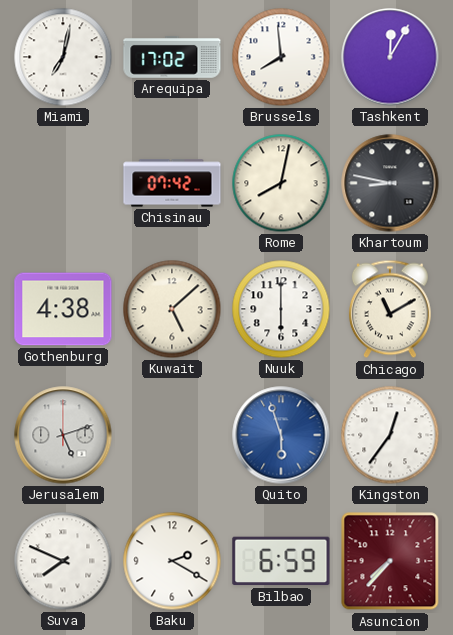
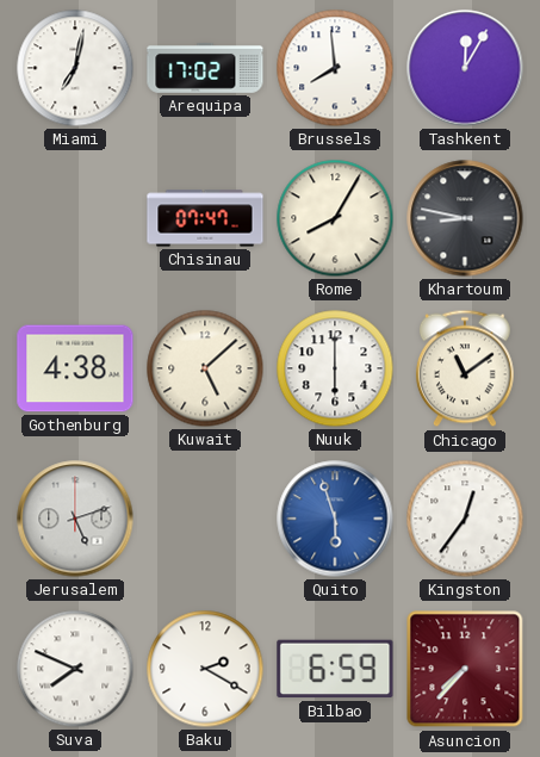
Chisinau: 07:42 -> 07:47
Rome: 8:02 -> 8:05
Chicago: 11:10 -> 11:09
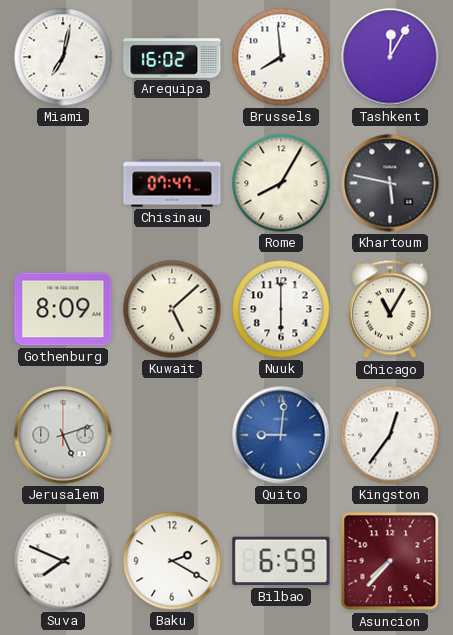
Arequipa: 17:02 -> 16:02
Khartoum: 8:47 -> 5:47
Gothenburg: 4:38 -> 8:09
Chicago: 11:09 -> 11:05
Quito: 5:57 -> 9:01
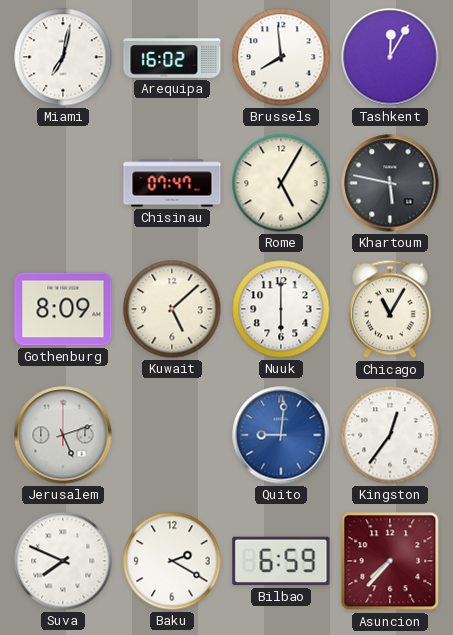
Rome: 8:05 -> 5:05
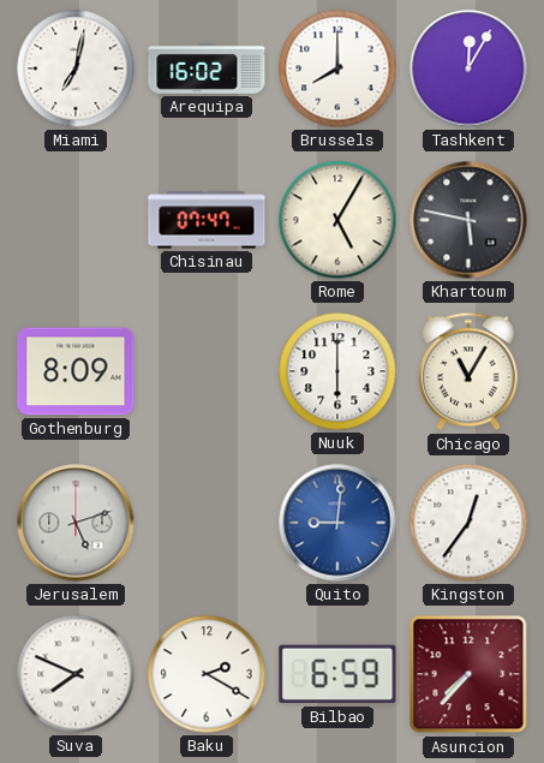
Brussels: 7:59 -> 8:00
Kuwait: 5:08 -> none
